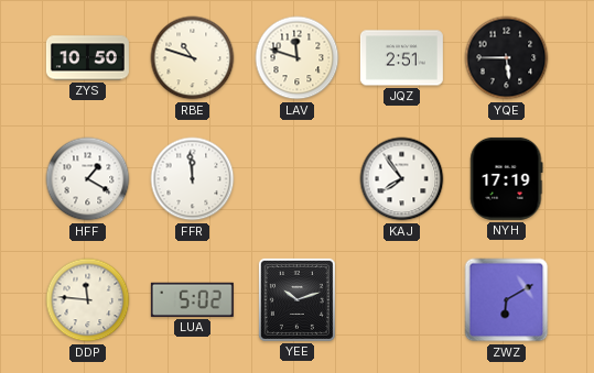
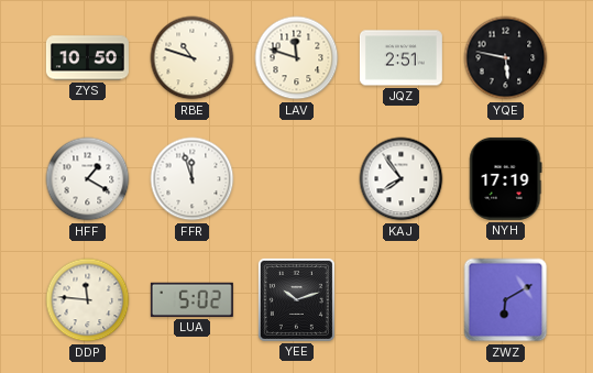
YQE: 5:45 -> 5:47
FFR: 11:59 -> 11:57
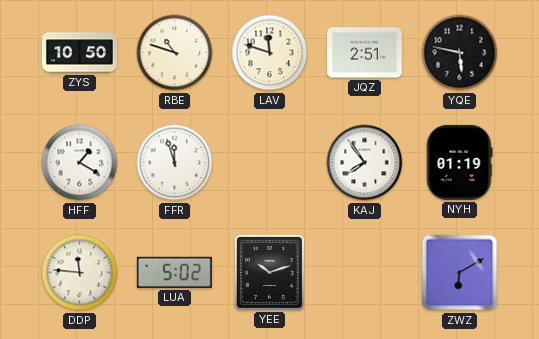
NYH: 17:19 -> 01:19
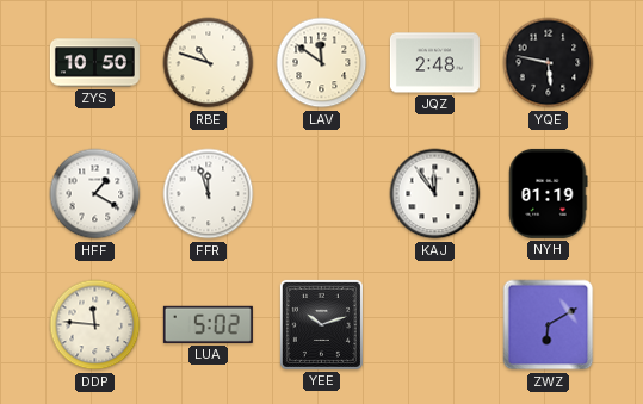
LAV: 11:48 -> 11:51
JQZ: 2:51 -> 2:48
KAJ: 7:54 -> 11:54
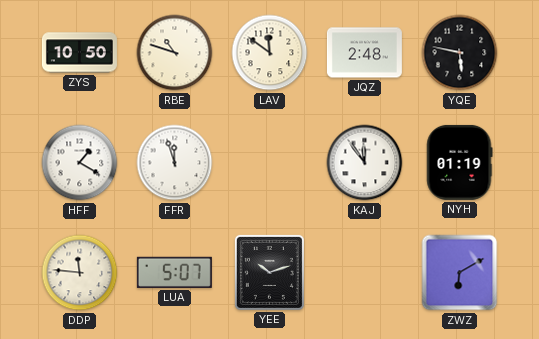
LUA: 5:02 -> 5:07
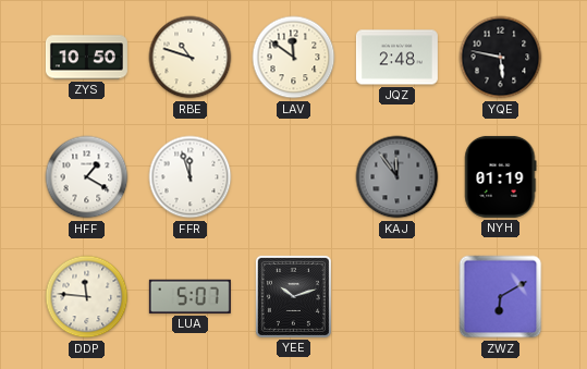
KAJ dial: white -> grey
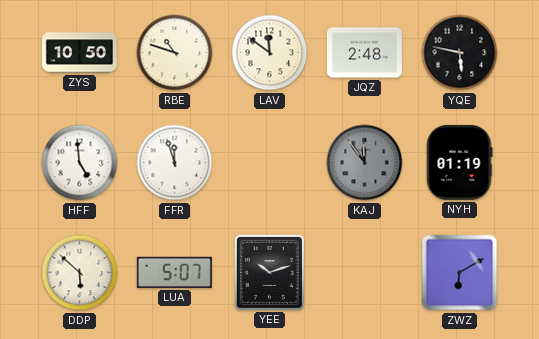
HFF: 1:20 -> 4:59
DDP: 11:46 -> 5:52
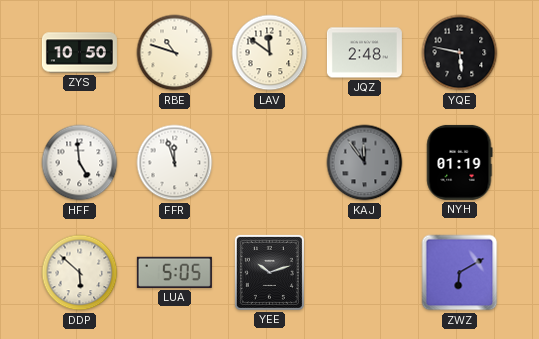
LUA: 5:07 -> 5:05
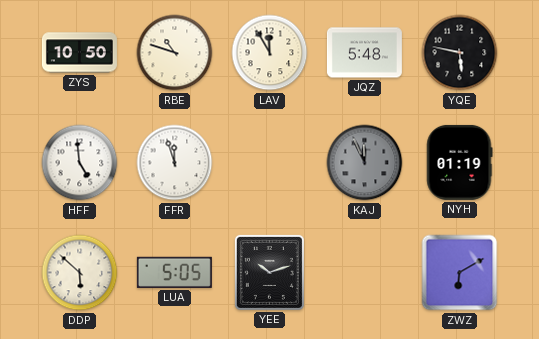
LAV: 11:51 -> 11:55
JQZ: 2:48 -> 5:48
KAJ: 11:54 -> 11:56
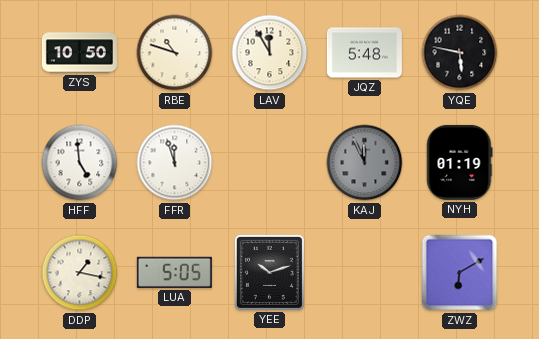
DDP: 5:52 -> 1:17
